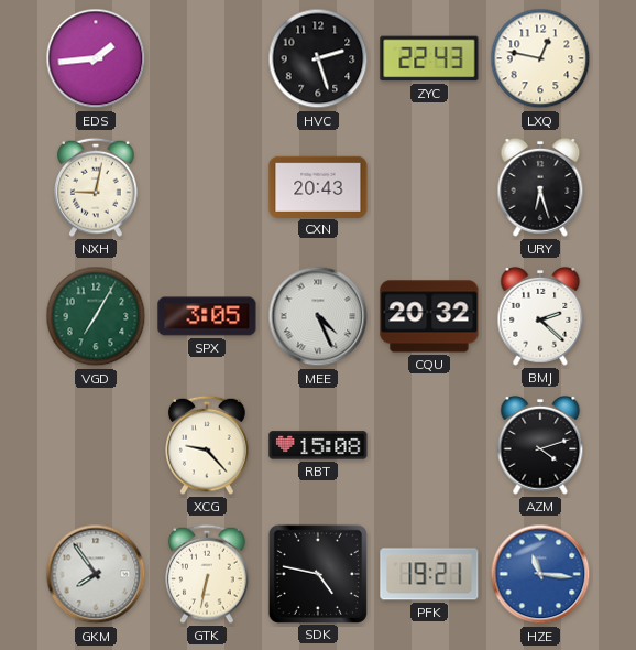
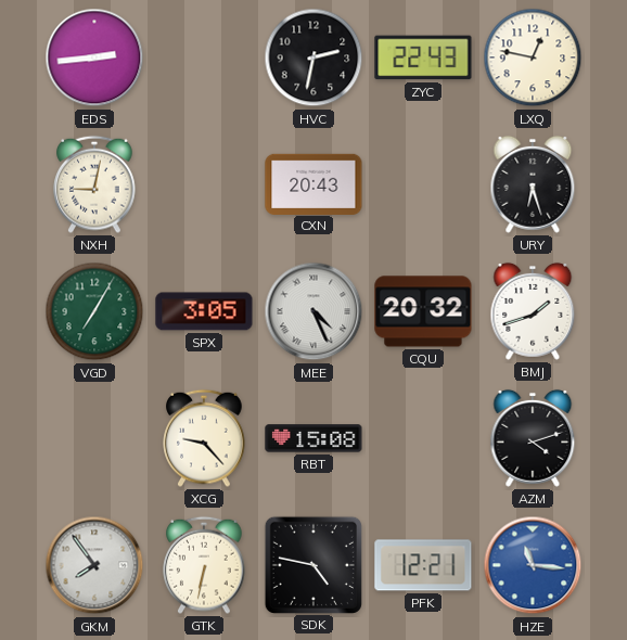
EDS: 1:44 -> 2:44
HVC: 2:27 -> 2:32
BMJ: 2:22 -> 1:42
PFK: 19:21 -> 12:21
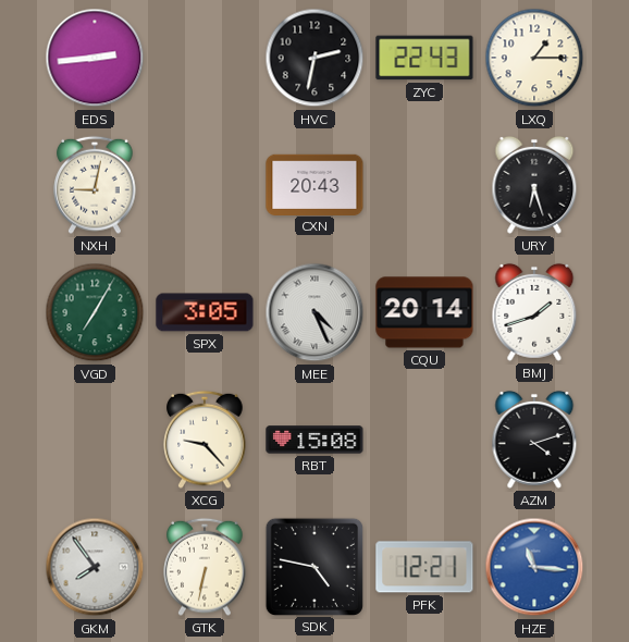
LXQ: 12:47 -> 1:15
CQU: 20:32 -> 20:14
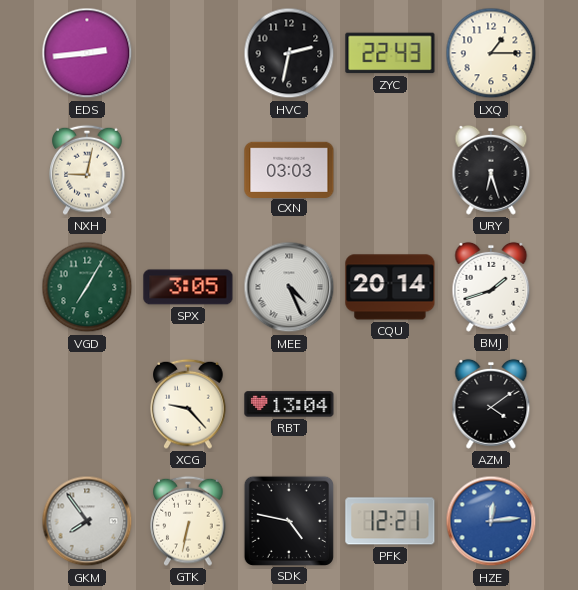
CXN: 20:43 -> 03:03
RBT: 15:08 -> 13:04
AZM: 4:12 -> 4:09
HZE: 11:16 -> 12:14
